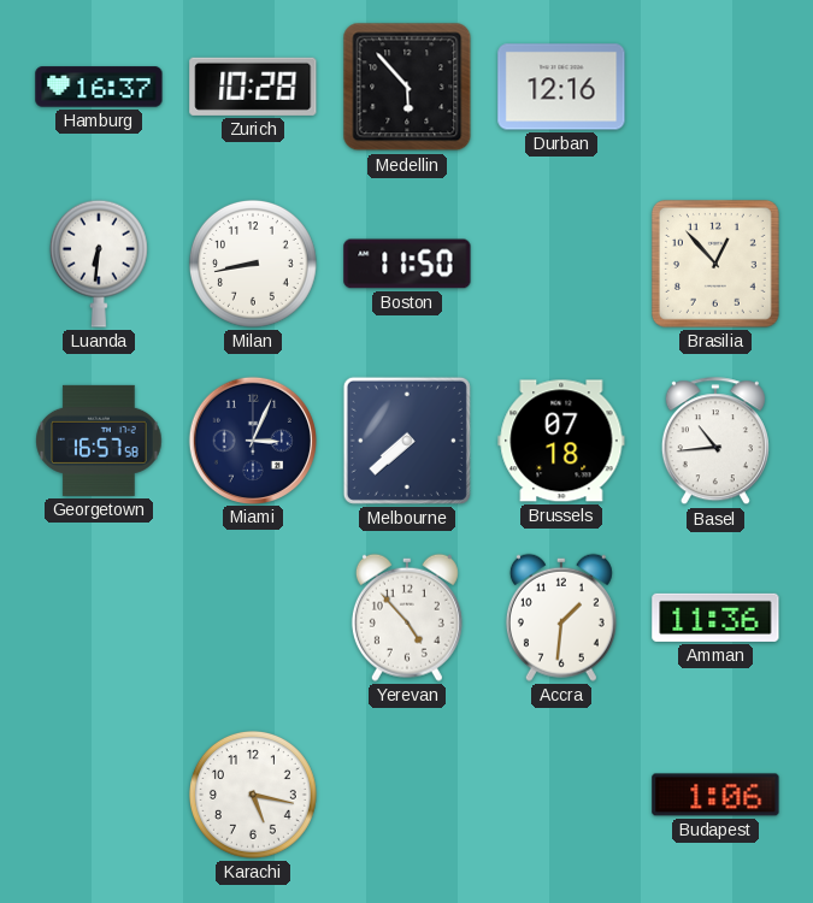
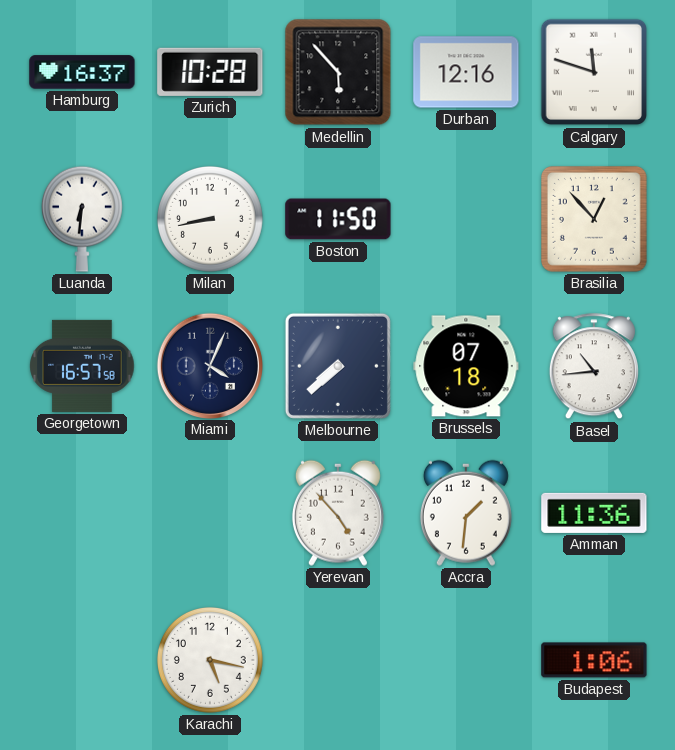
Calgary: none -> 11:48
Miami: 3:04 -> 4:04
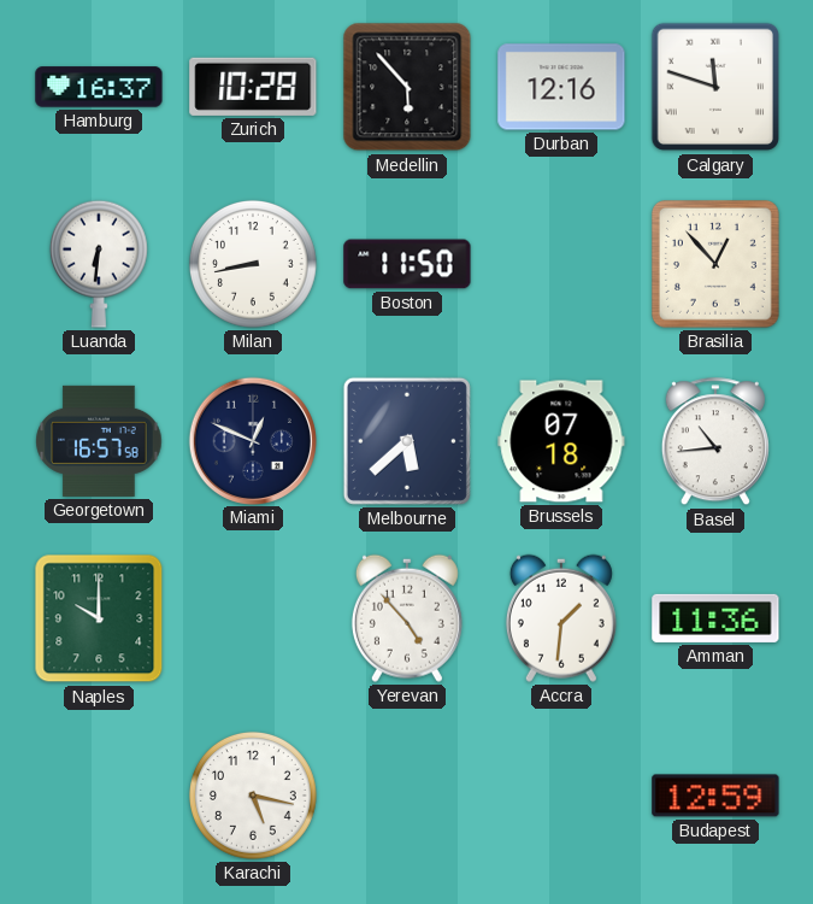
Miami: 4:04 -> 12:49
Melbourne: 7:38 -> 5:38
Naples: none -> 10:00
Budapest: 1:06 -> 12:59
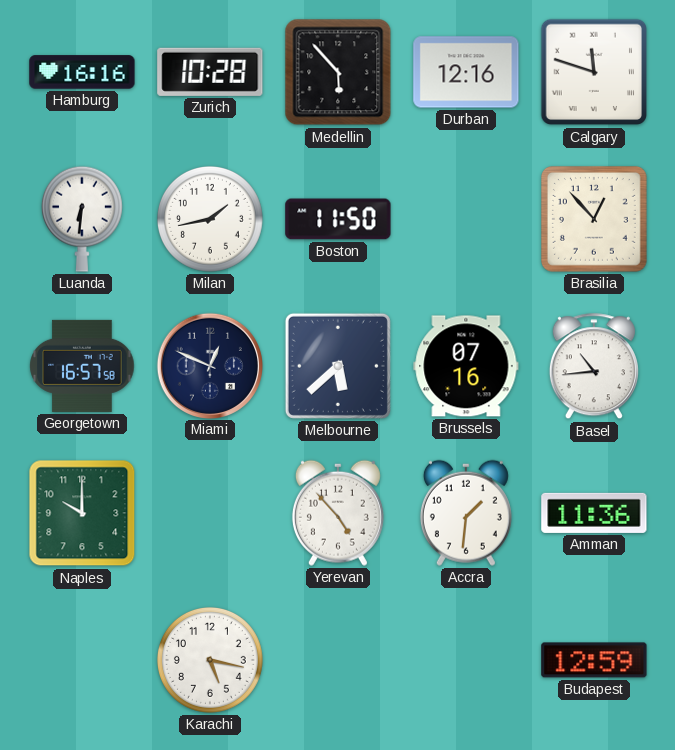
Hamburg: 16:37 -> 16:16
Milan: 8:43 -> 1:43
Brussels: 07:18 -> 07:16
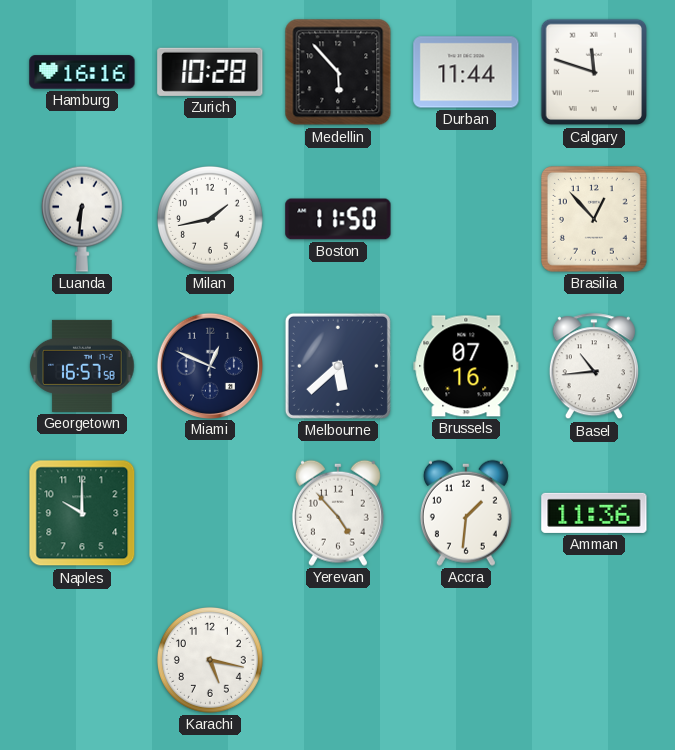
Durban: 12:16 -> 11:44
Budapest: 12:59 -> none
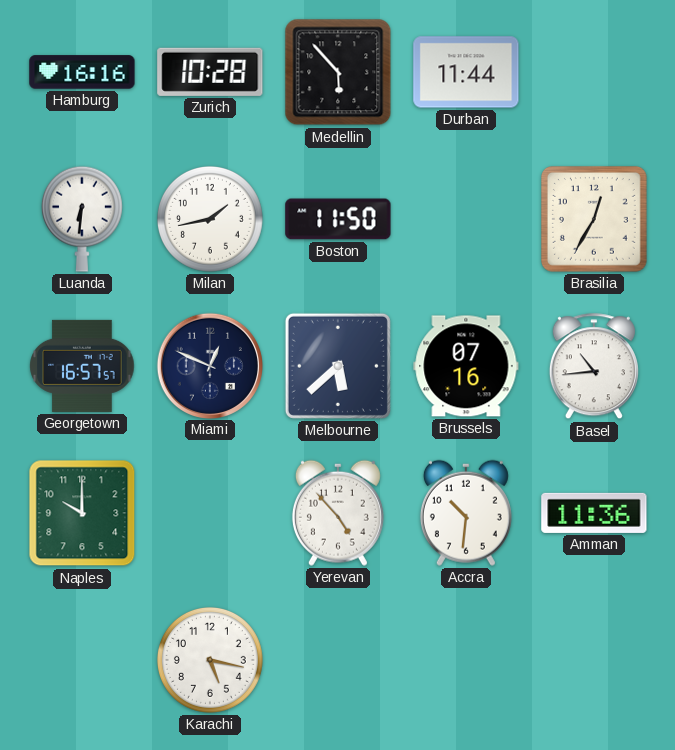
Calgary: 11:48 -> none
Brasilia: 12:53 -> 12:35
Georgetown: 16:57:58 -> 16:57:57
Accra: 1:31 -> 10:31
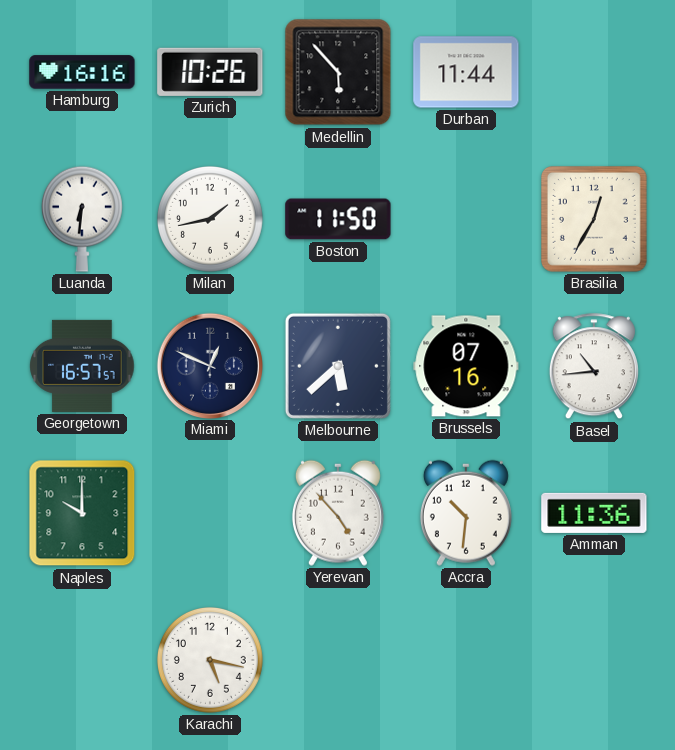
Zurich: 10:28 -> 10:26
